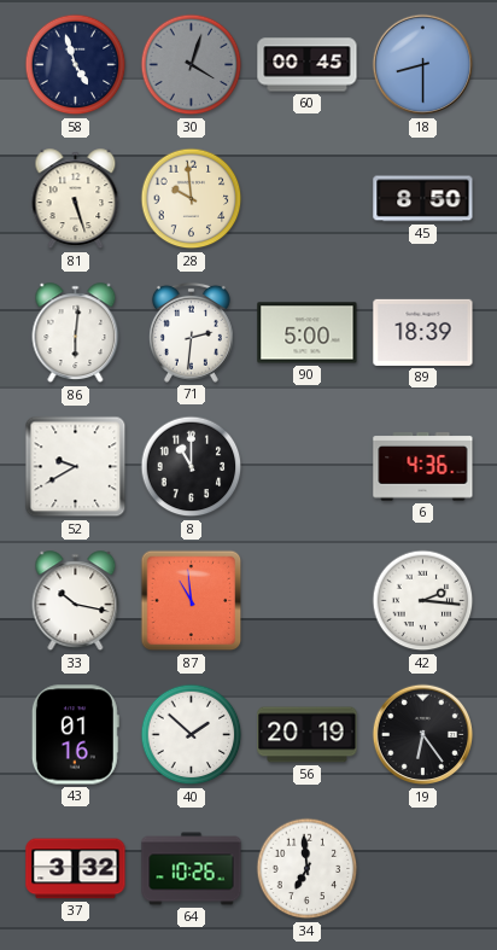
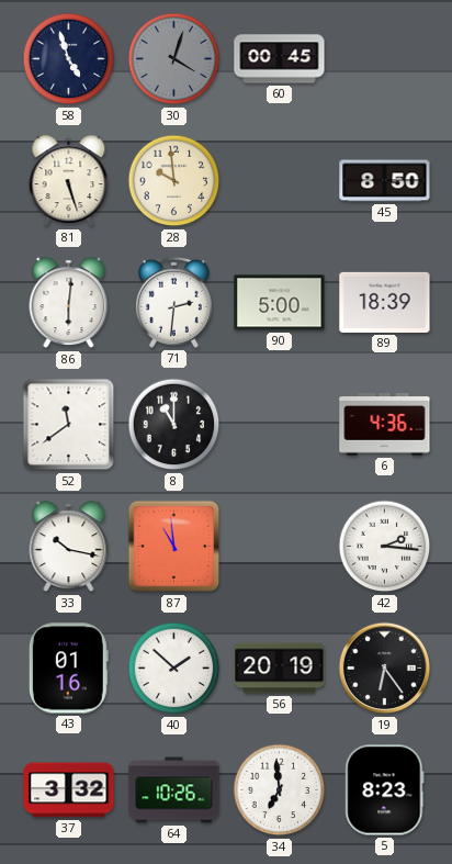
18: 8:30 -> none
52: 9:40 -> 11:39
5: none -> 8:23
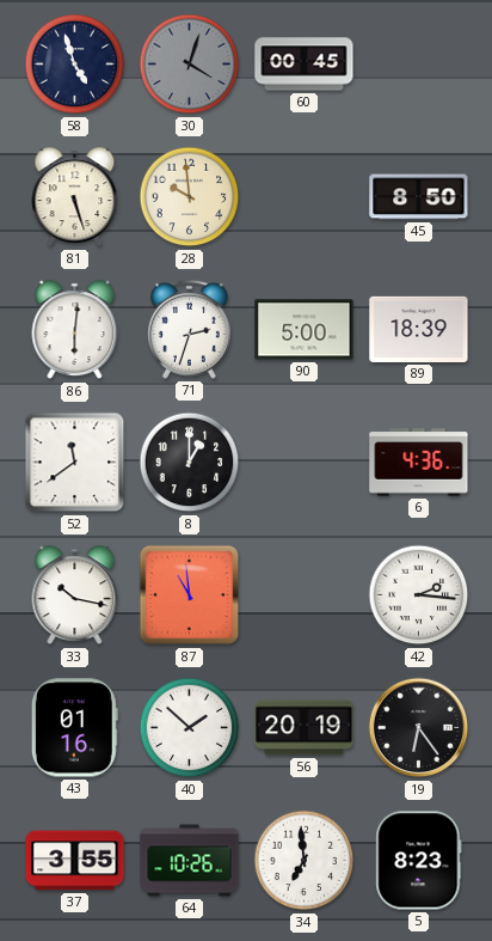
71: 2:31 -> 2:33
8: 11:00 -> 1:00
37: 3:32 -> 3:55
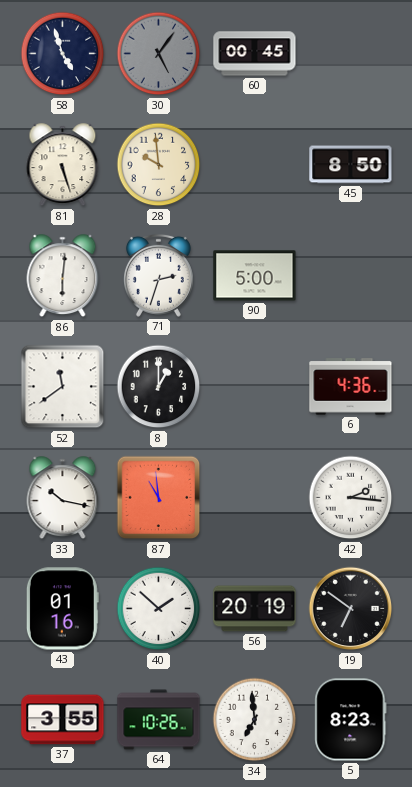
30: 4:03 -> 5:06
89: 18:39 -> none
19: 6:24 -> 6:51
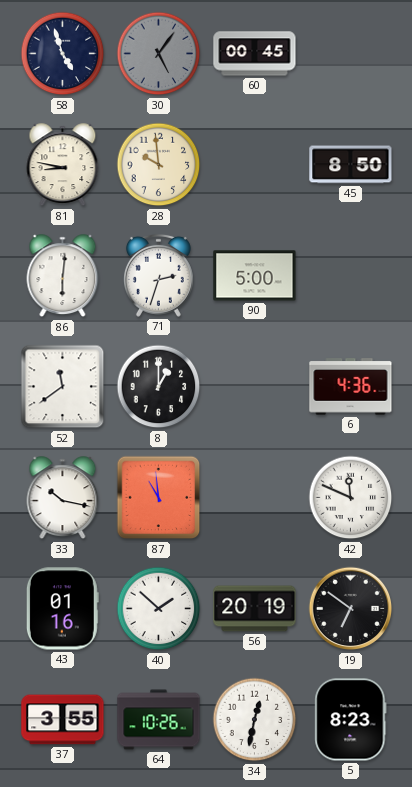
81: 5:27 -> 8:47
42: 2:16 -> 11:49
34: 6:59 -> 12:32
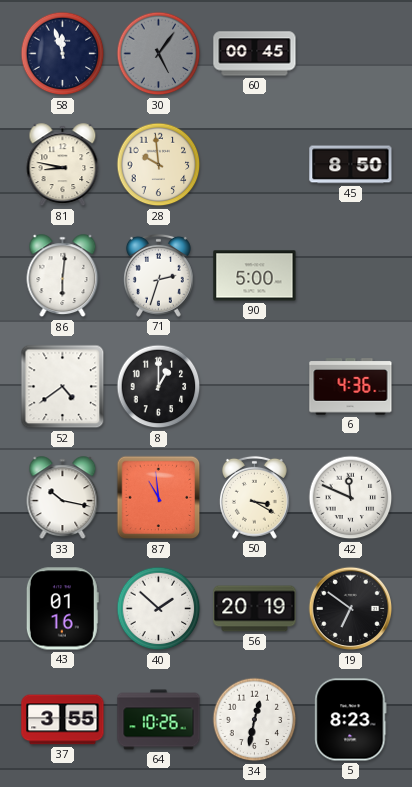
58: 4:57 -> 11:57
52: 11:39 -> 4:39
50: none -> 3:20
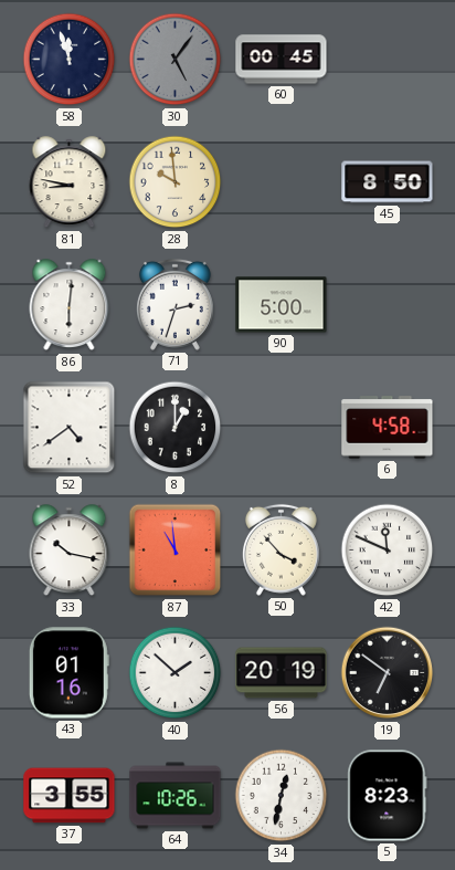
6: 4:36 -> 4:58
50: 3:20 -> 3:53
